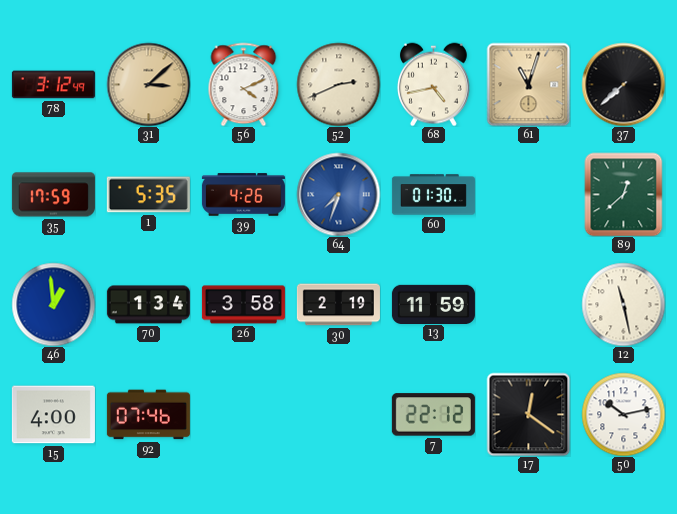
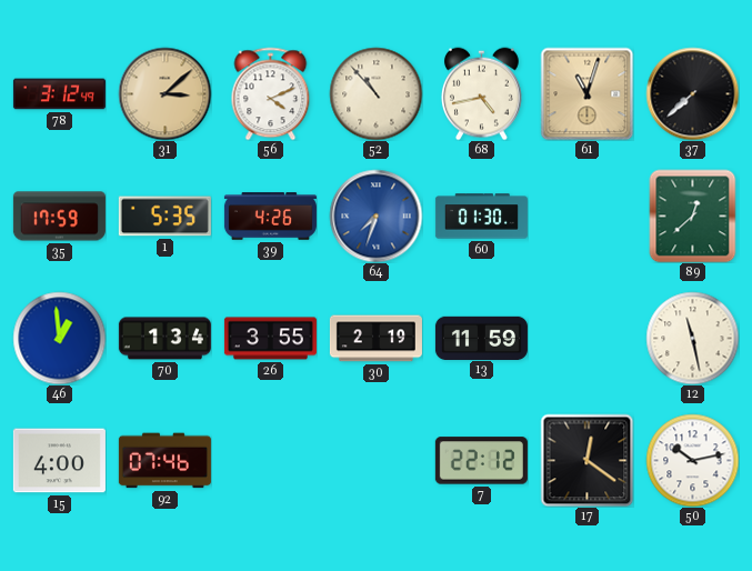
52: 2:41 -> 10:53
26: 3:58 -> 3:55
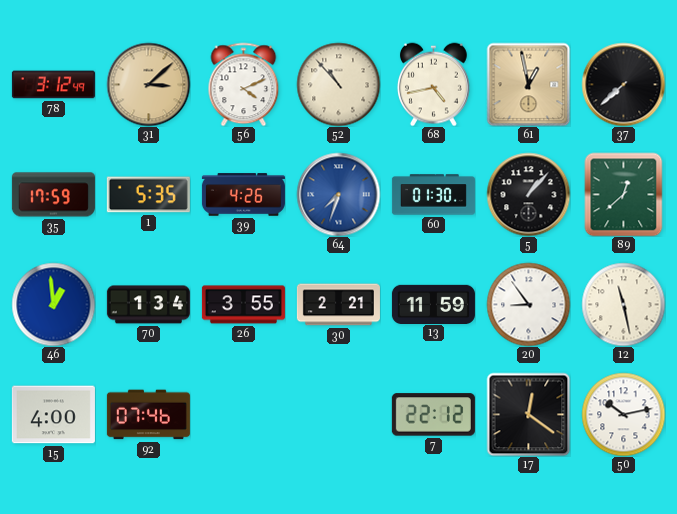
61: 11:03 -> 12:58
5: none -> 1:07
30: 2:19 -> 2:21
20: none -> 8:54
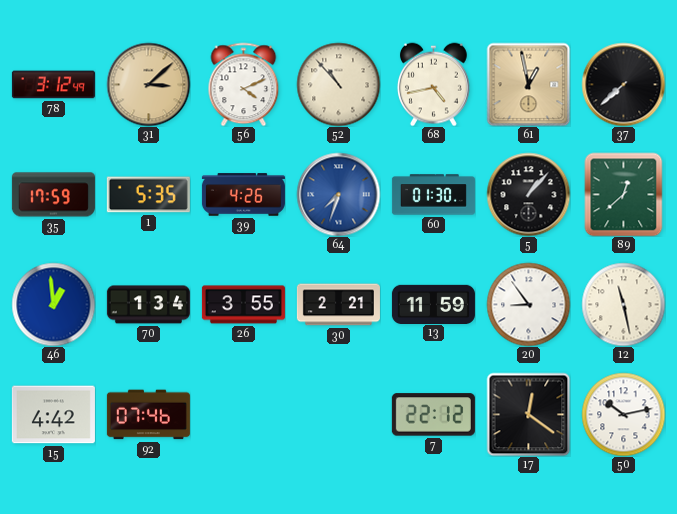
15: 4:00 -> 4:42
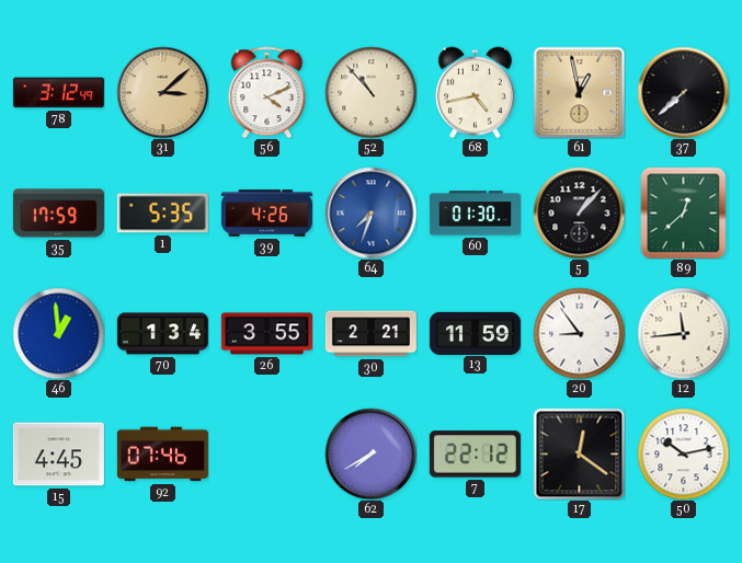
12: 11:28 -> 11:44
15: 4:42 -> 4:45
62: none -> 7:40
